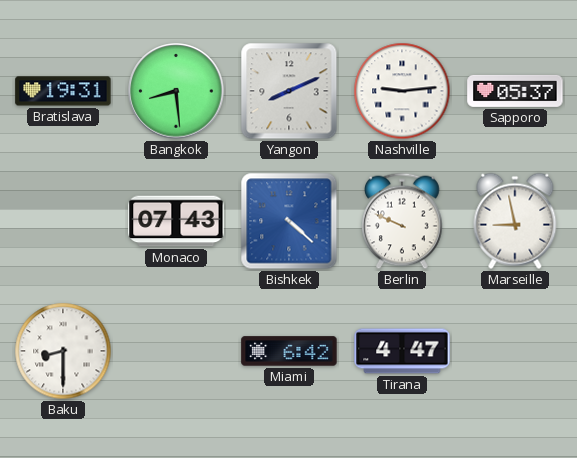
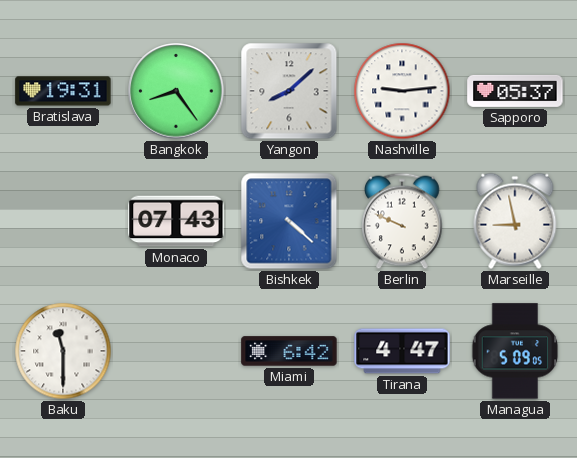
Bangkok: 8:29 -> 8:24
Yangon: 8:11 -> 8:08
Baku: 8:30 -> 11:30
Managua: none -> 5:09
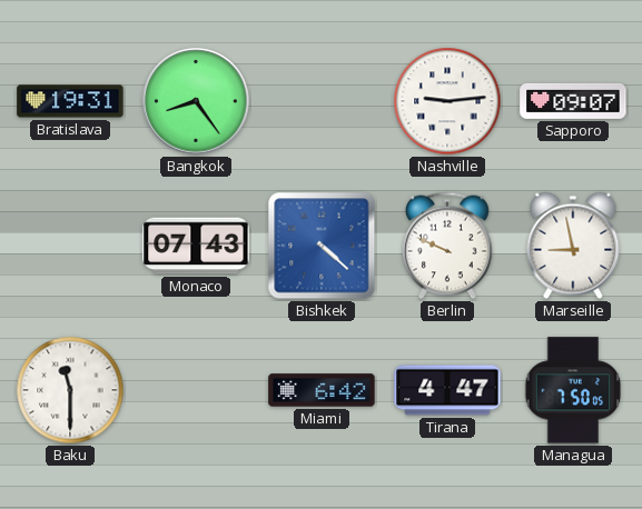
Yangon: 8:08 -> none
Sapporo: 05:37 -> 09:07
Managua: 5:09 -> 7:50
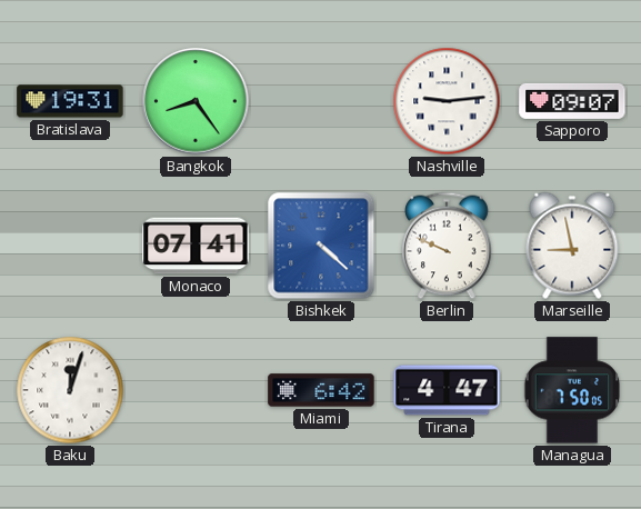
Monaco: 07:43 -> 07:41
Baku: 11:30 -> 12:03
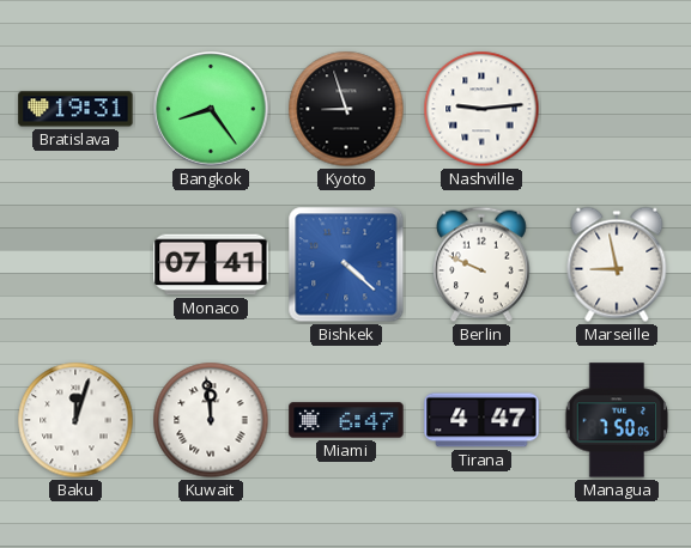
Kyoto: none -> 8:57
Sapporo: 09:07 -> none
Kuwait: none -> 11:59
Miami: 6:42 -> 6:47
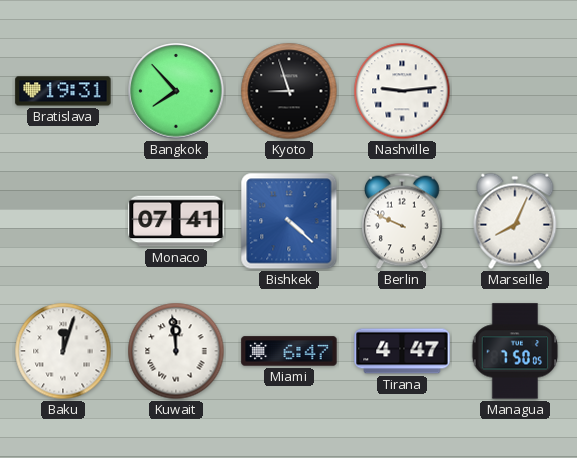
Bangkok: 8:24 -> 7:53
Marseille: 8:58 -> 8:04
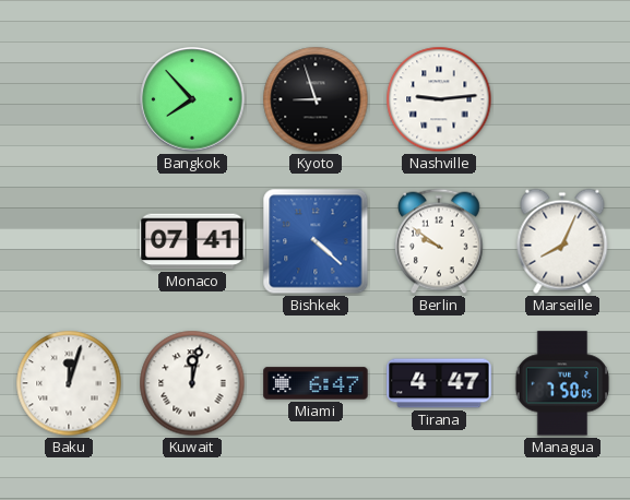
Bratislava: 19:31 -> none
Berlin: 9:49 -> 9:51
Kuwait: 11:59 -> 12:02
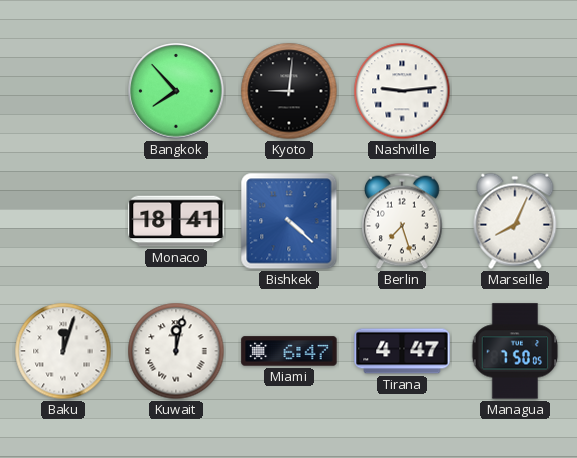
Kyoto: 8:57 -> 9:01
Monaco: 07:41 -> 18:41
Berlin: 9:51 -> 7:27
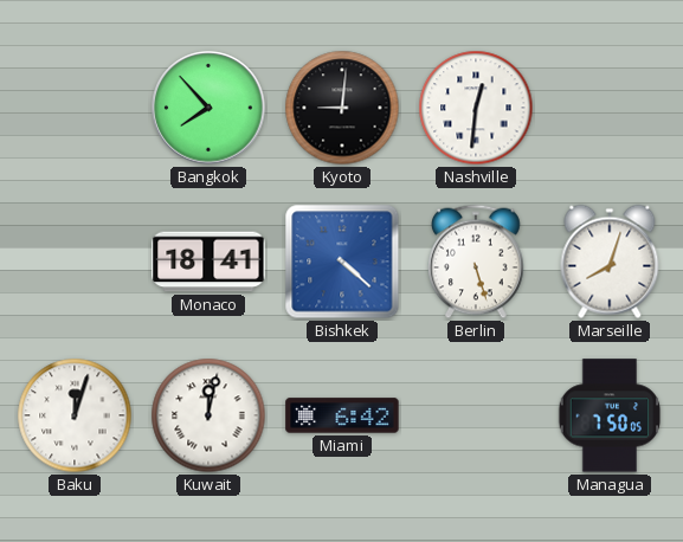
Nashville: 9:14 -> 12:31
Berlin: 7:27 -> 5:27
Marseille: 8:04 -> 8:03
Miami: 6:47 -> 6:42
Tirana: 4:47 -> none
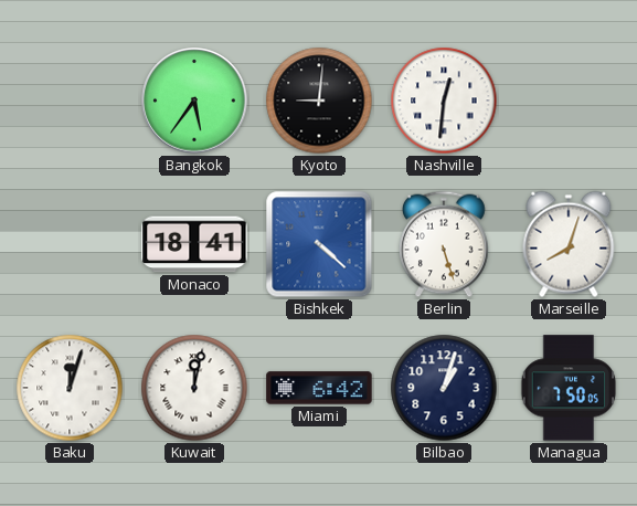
Bangkok: 7:53 -> 5:36
Bilbao: none -> 1:03
